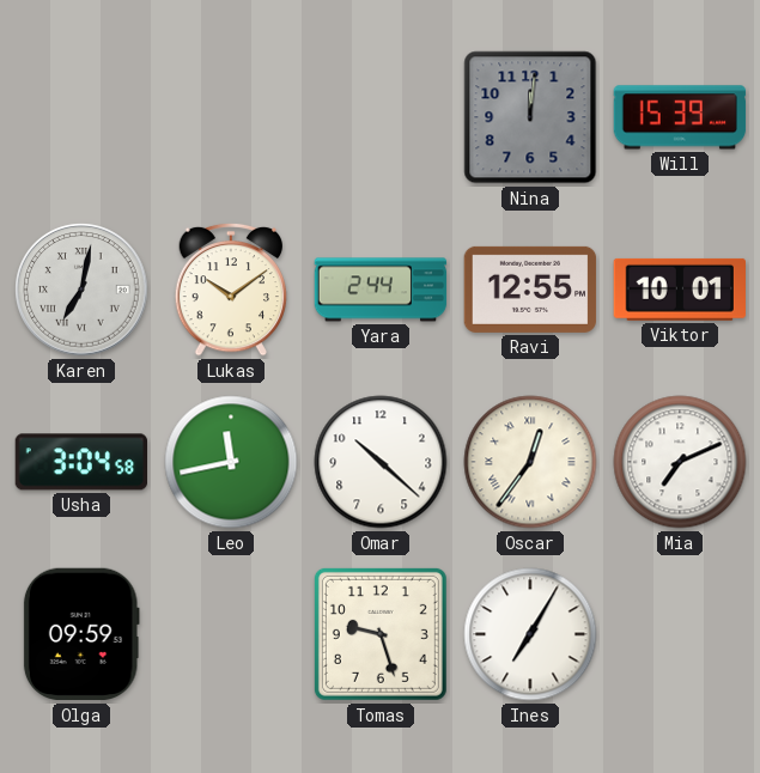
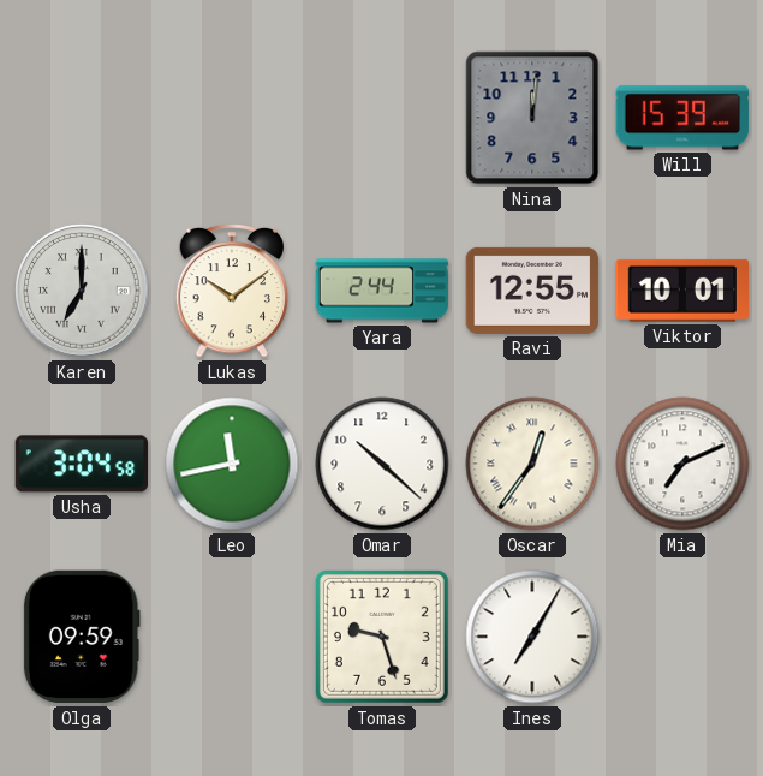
Karen: 7:02 -> 7:00
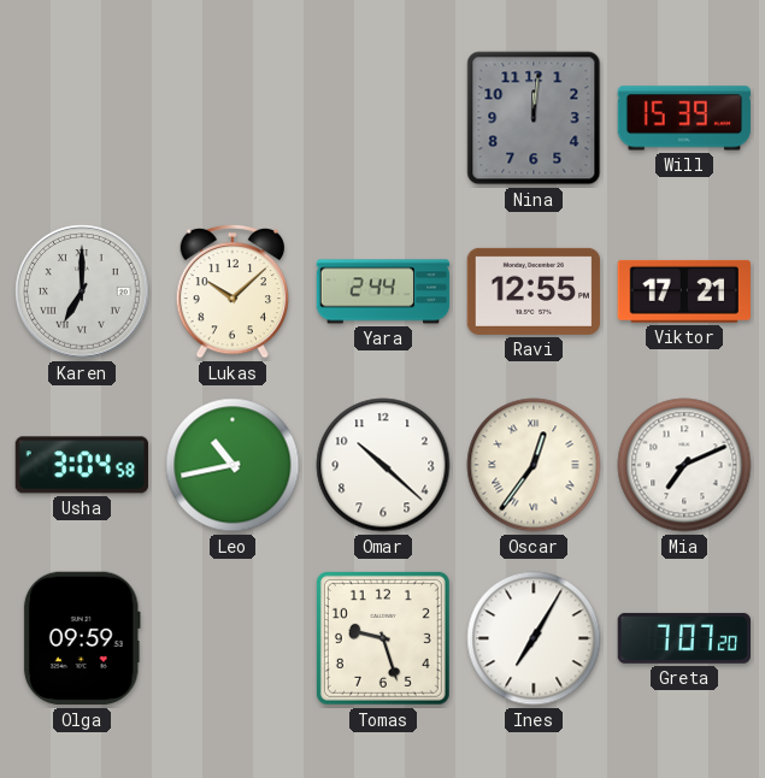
Lukas: 10:09 -> 10:08
Viktor: 10:01 -> 17:21
Leo: 11:43 -> 10:43
Greta: none -> 7:07
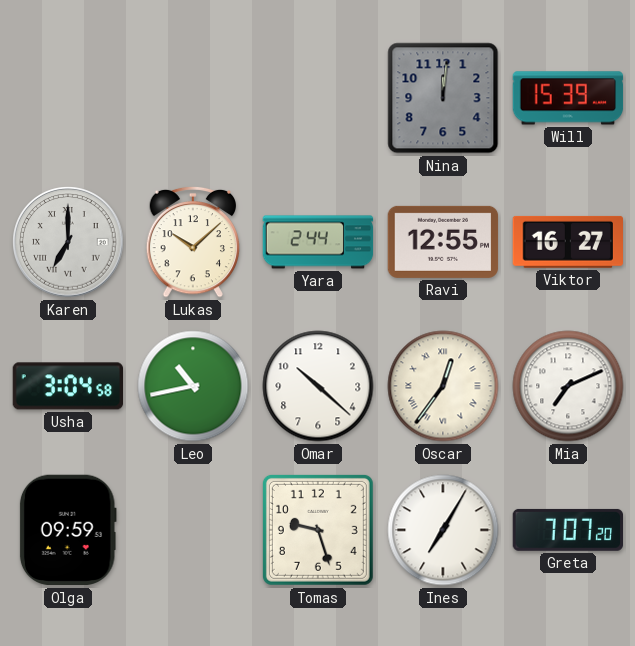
Viktor: 17:21 -> 16:27
